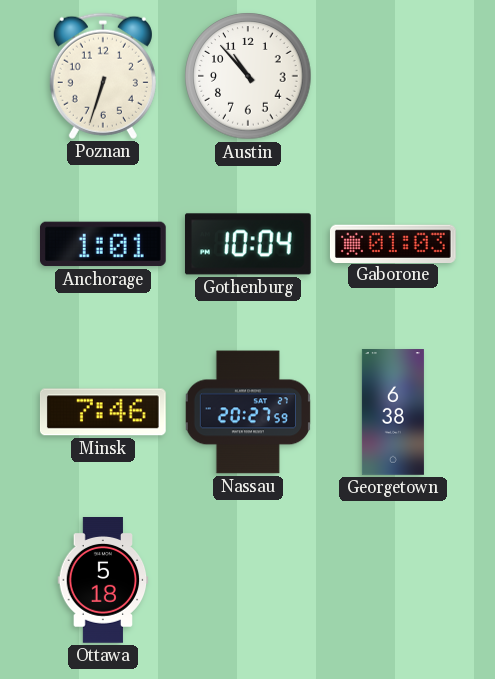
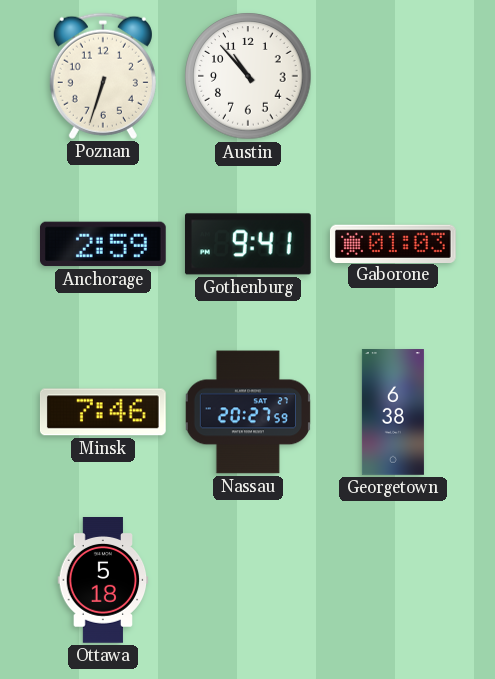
Anchorage: 1:01 -> 2:59
Gothenburg: 10:04 -> 9:41
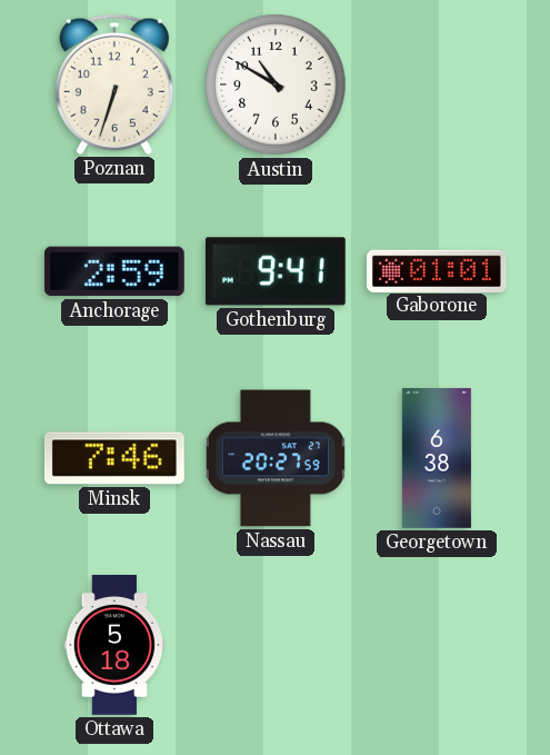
Austin: 10:53 -> 10:50
Gaborone: 01:03 -> 01:01
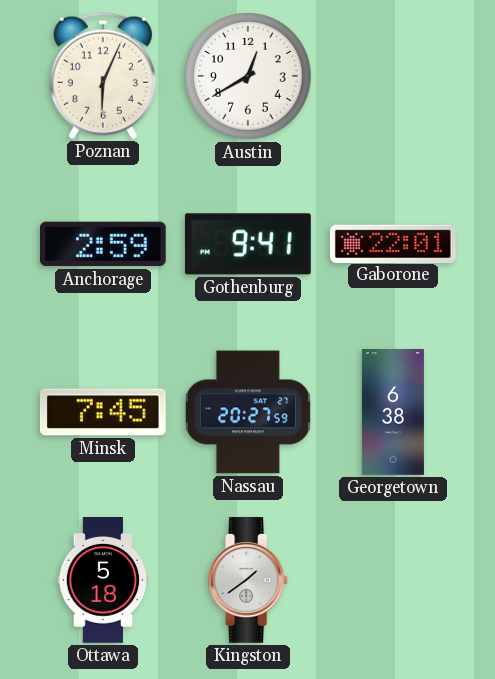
Poznan: 6:33 -> 6:04
Austin: 10:50 -> 12:40
Gaborone: 01:01 -> 22:01
Minsk: 7:46 -> 7:45
Kingston: none -> 1:39
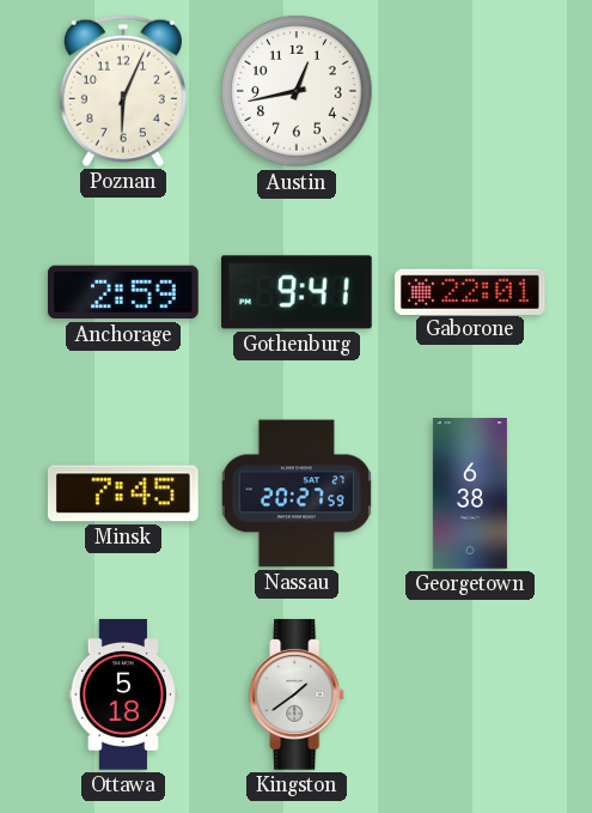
Austin: 12:40 -> 12:43
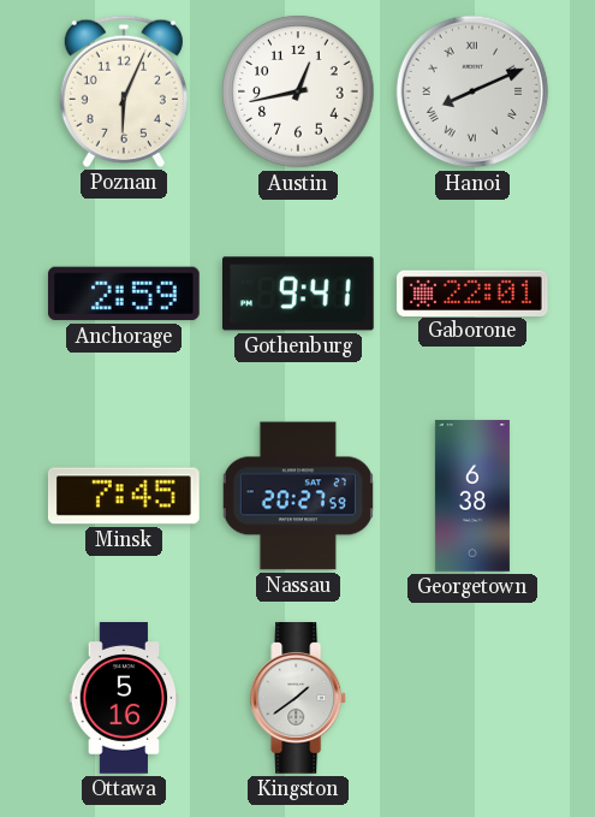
Hanoi: none -> 8:11
Ottawa: 5:18 -> 5:16
